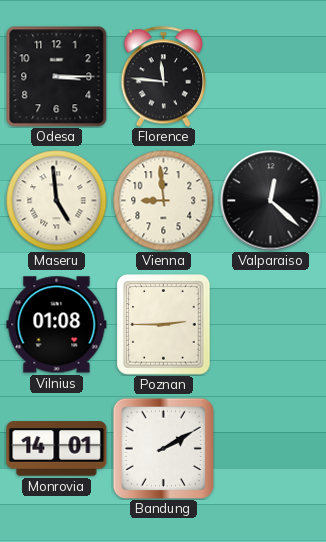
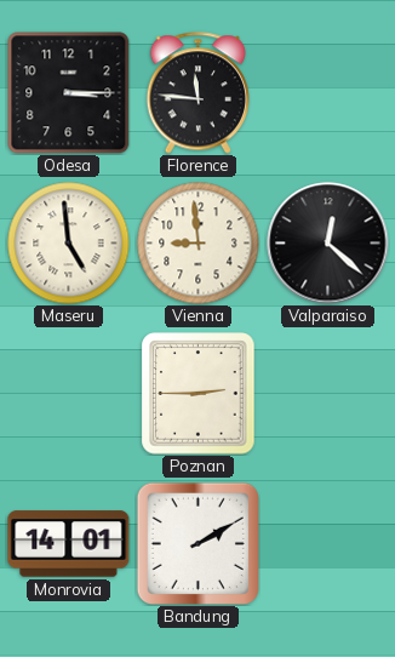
Vilnius: 01:08 -> none
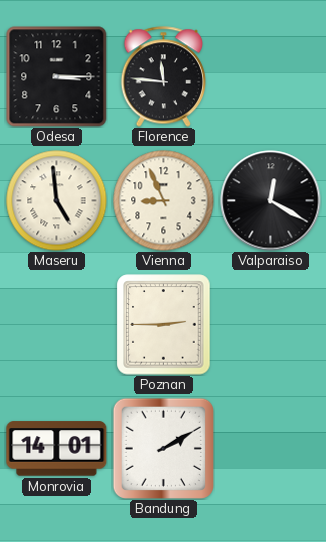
Vienna: 8:59 -> 8:56
Valparaiso: 12:22 -> 12:20
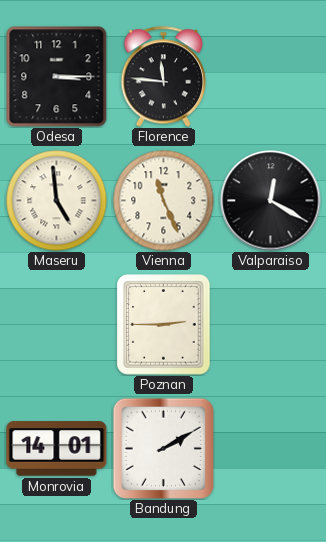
Vienna: 8:56 -> 11:26
